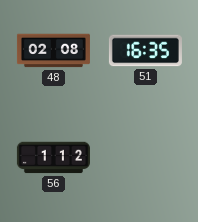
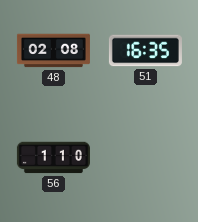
56: 1:12 -> 1:10
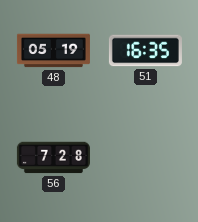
48: 02:08 -> 05:19
56: 1:10 -> 7:28
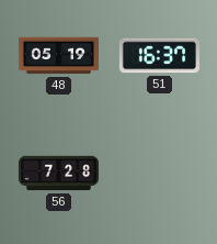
51: 16:35 -> 16:37
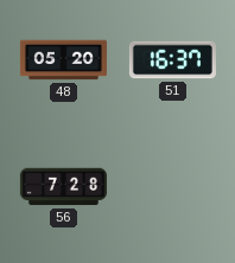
48: 05:19 -> 05:20
